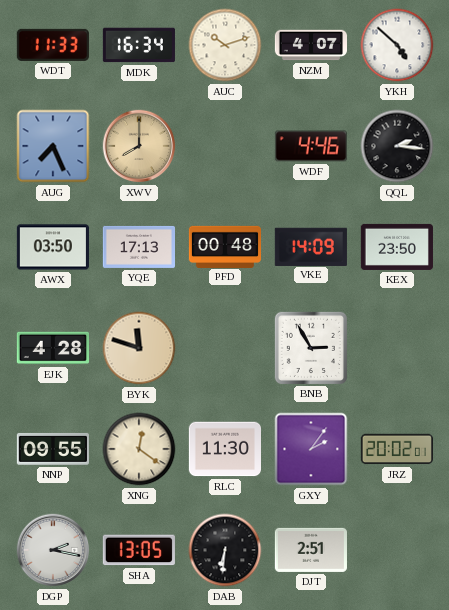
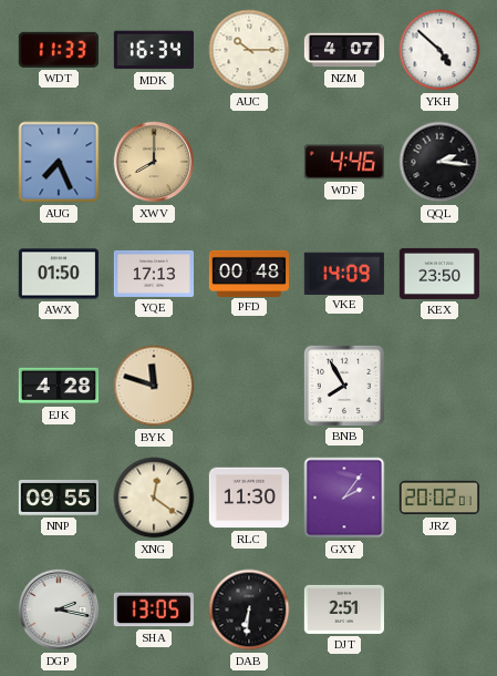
AUC: 10:12 -> 10:15
AWX: 03:50 -> 01:50
BNB: 2:55 -> 7:55
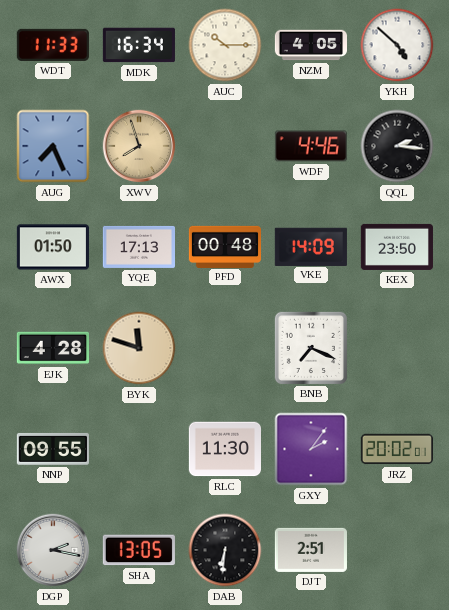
NZM: 4:07 -> 4:05
XWV: 8:00 -> 7:57
BNB: 7:55 -> 7:19
XNG: 12:21 -> none
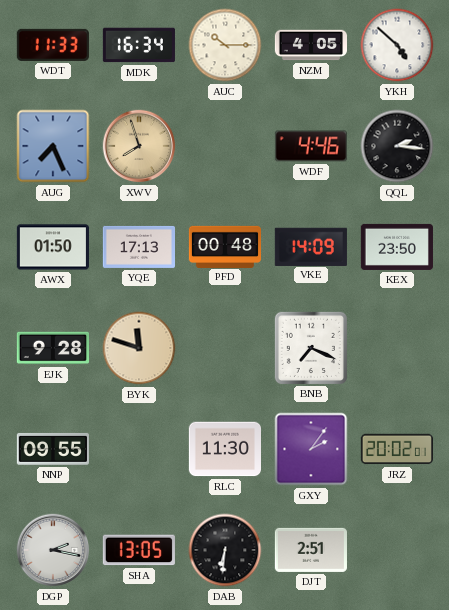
EJK: 4:28 -> 9:28
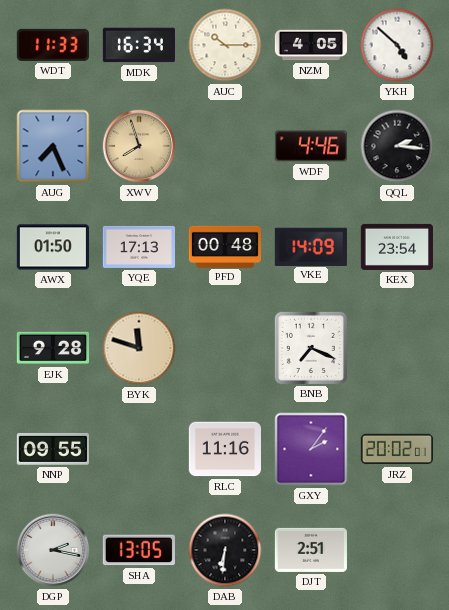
KEX: 23:50 -> 23:54
RLC: 11:30 -> 11:16
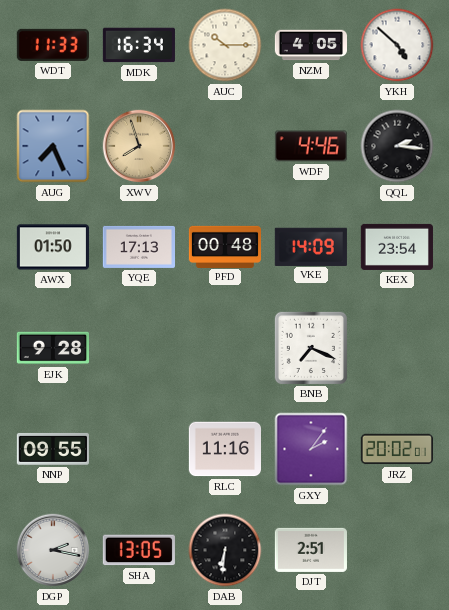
BYK: 11:48 -> none
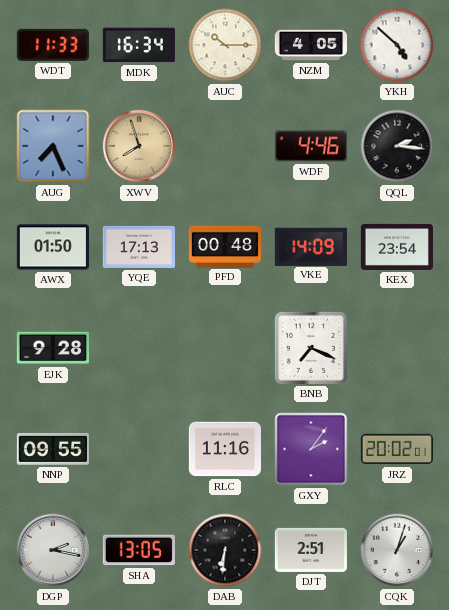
CQK: none -> 1:03
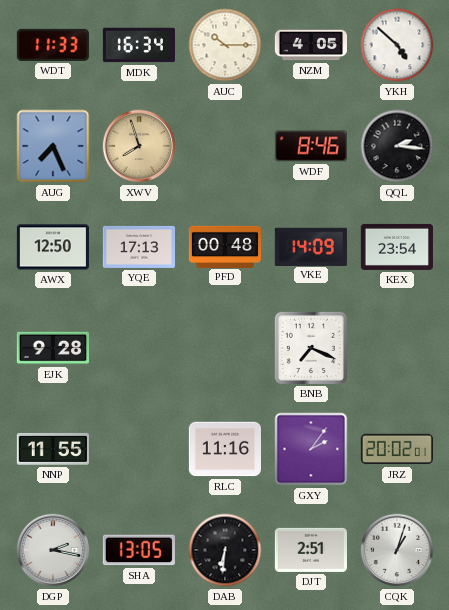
WDF: 4:46 -> 8:46
AWX: 01:50 -> 12:50
NNP: 09:55 -> 11:55
